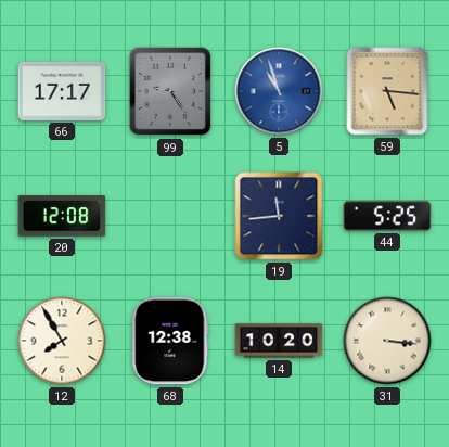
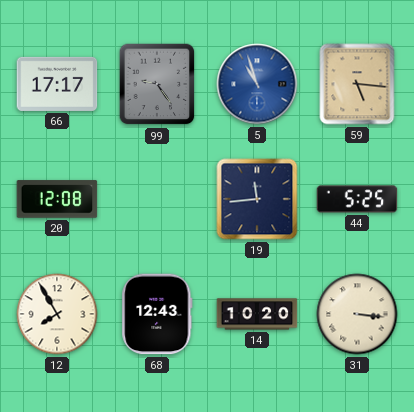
68: 12:38 -> 12:43
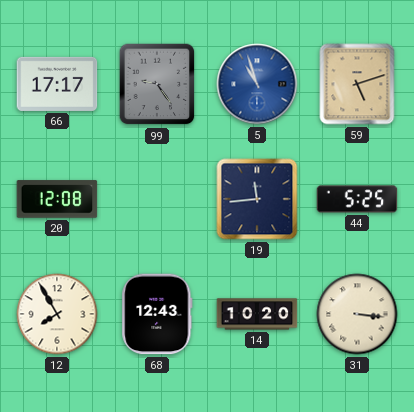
59: 5:16 -> 5:12
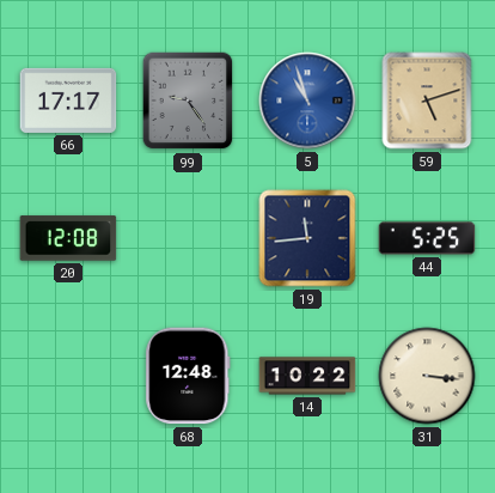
12: 7:55 -> none
68: 12:43 -> 12:48
14: 10:20 -> 10:22
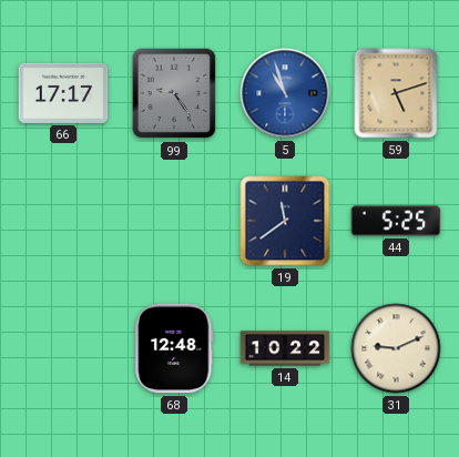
20: 12:08 -> none
19: 11:44 -> 11:39
31: 3:16 -> 9:11
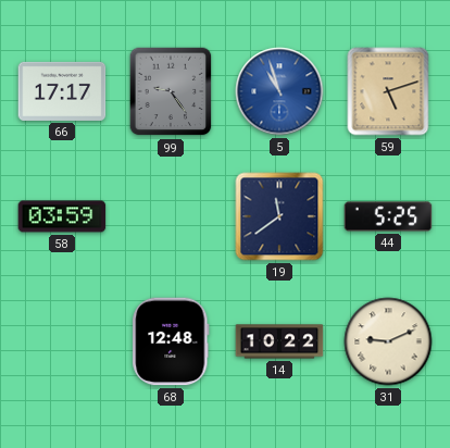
58: none -> 03:59
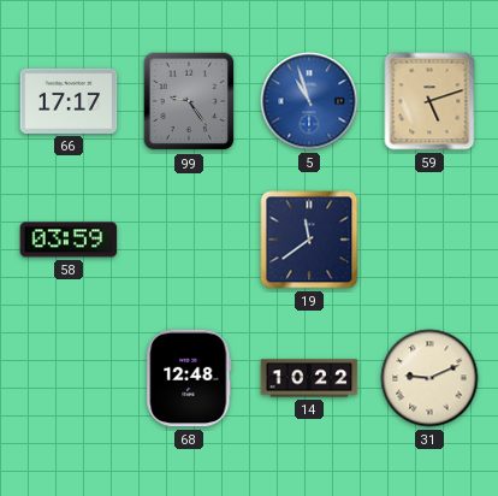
44: 5:25 -> none
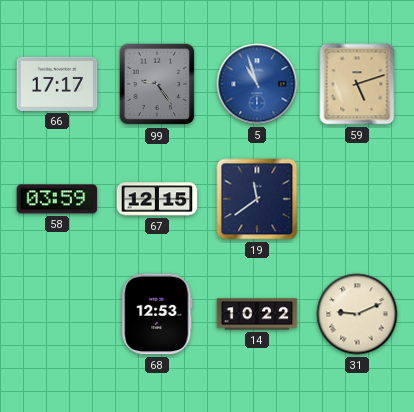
67: none -> 12:15
68: 12:48 -> 12:53
